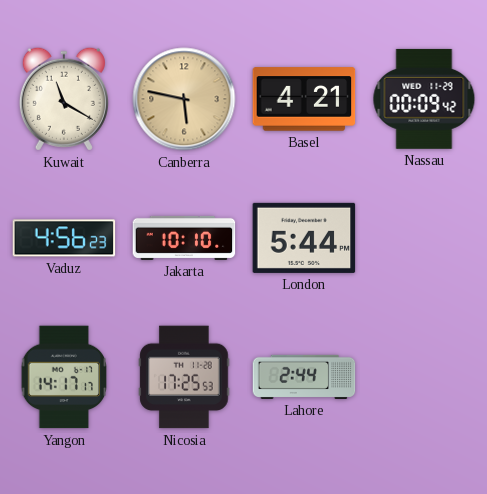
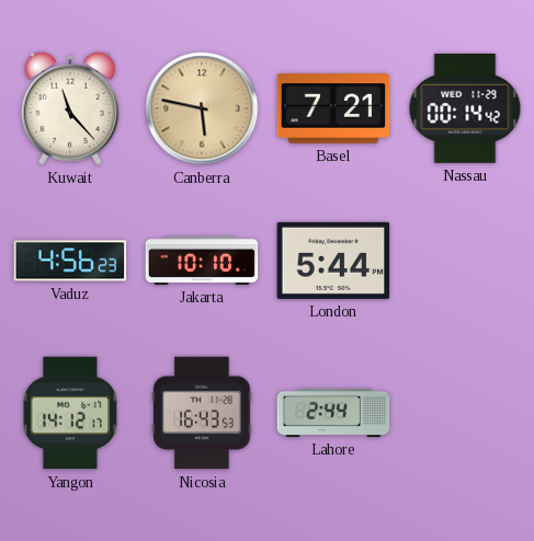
Kuwait: 11:20 -> 11:23
Basel: 4:21 -> 7:21
Nassau: 00:09 -> 00:14
Yangon: 14:17 -> 14:12
Nicosia: 17:25 -> 16:43
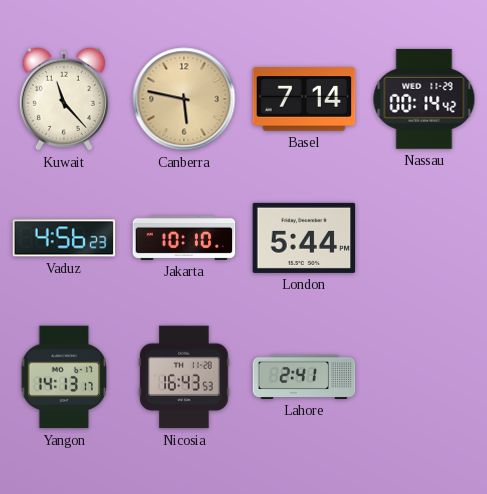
Basel: 7:21 -> 7:14
Yangon: 14:12 -> 14:13
Lahore: 2:44 -> 2:41
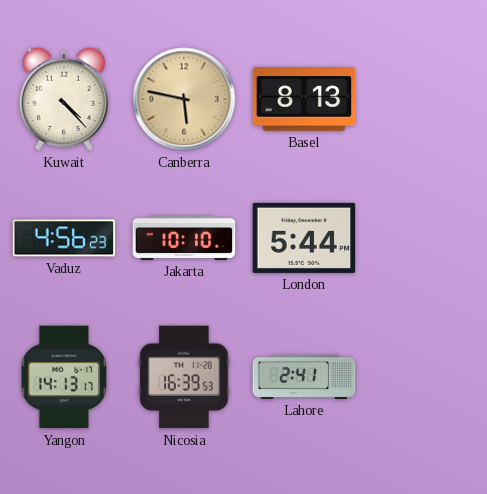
Kuwait: 11:23 -> 4:23
Basel: 7:14 -> 8:13
Nassau: 00:14 -> none
Nicosia: 16:43 -> 16:39
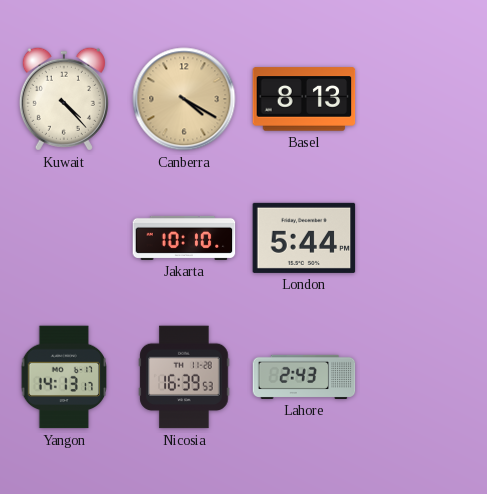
Canberra: 5:47 -> 4:20
Vaduz: 4:56 -> none
Lahore: 2:41 -> 2:43
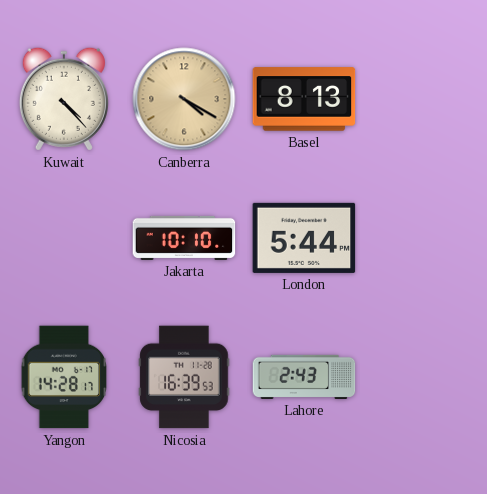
Yangon: 14:13 -> 14:28
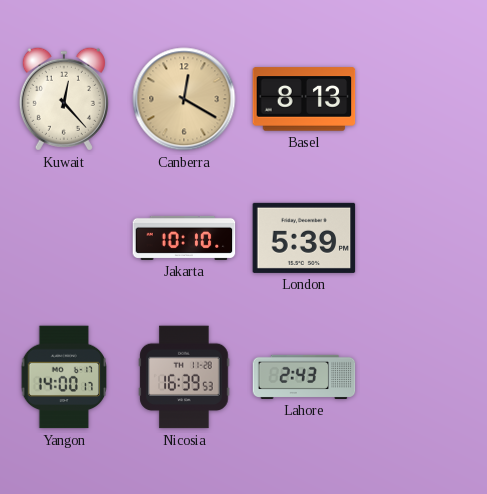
Kuwait: 4:23 -> 12:23
Canberra: 4:20 -> 12:20
London: 5:44 -> 5:39
Yangon: 14:28 -> 14:00
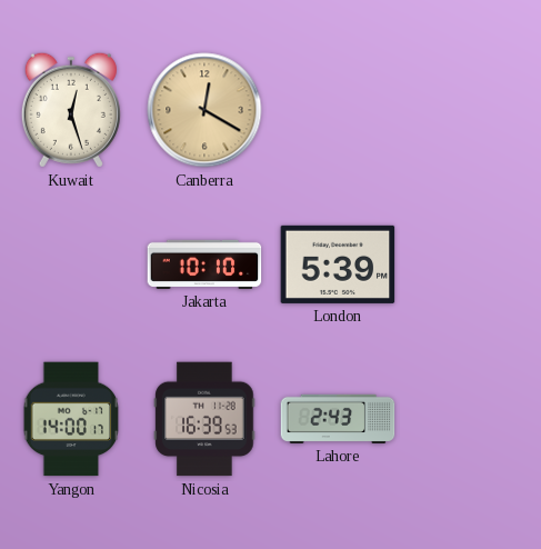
Kuwait: 12:23 -> 12:27
Basel: 8:13 -> none
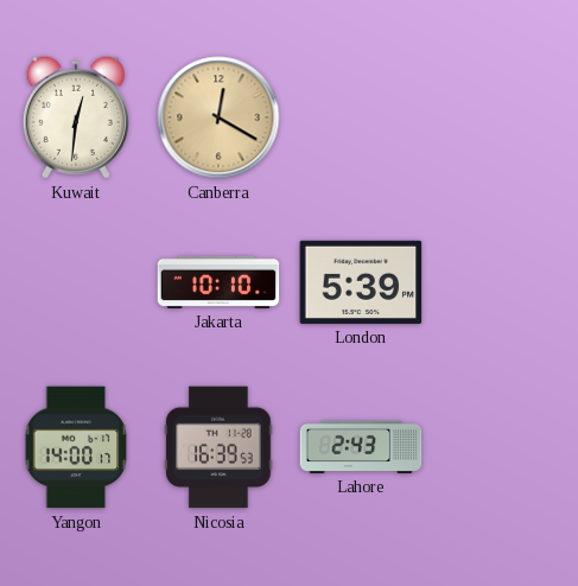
Kuwait: 12:27 -> 12:31
